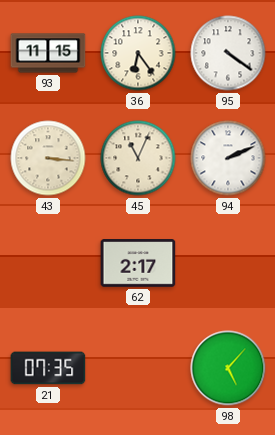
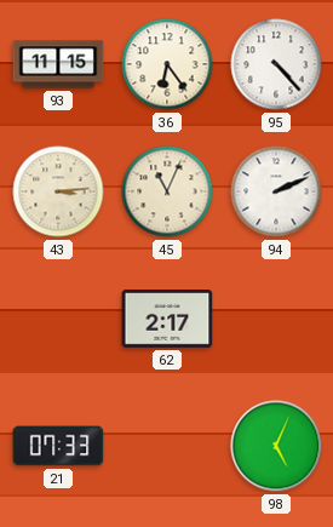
95: 4:21 -> 4:23
43: 3:16 -> 3:14
21: 07:35 -> 07:33
98: 5:07 -> 5:04
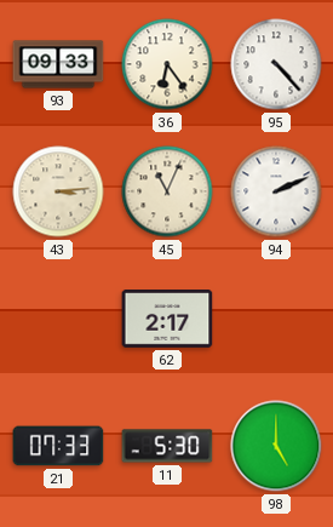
93: 11:15 -> 09:33
11: none -> 5:30
98: 5:04 -> 5:00
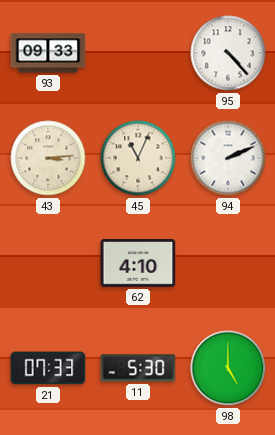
36: 6:24 -> none
62: 2:17 -> 4:10
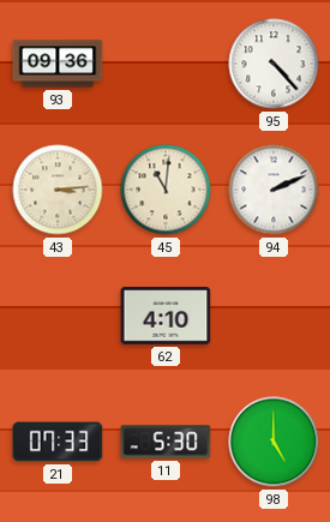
93: 09:33 -> 09:36
45: 11:04 -> 11:01
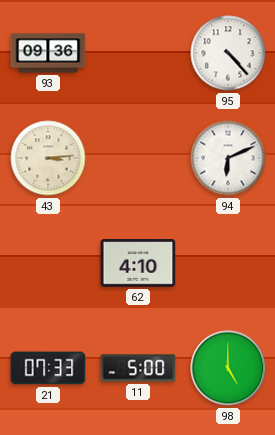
45: 11:01 -> none
94: 2:11 -> 6:11
11: 5:30 -> 5:00
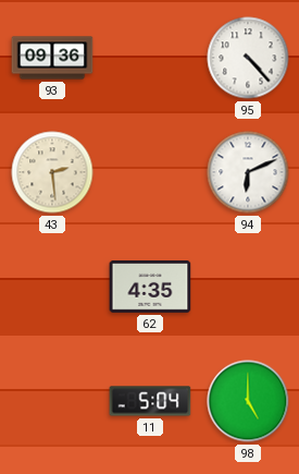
43: 3:14 -> 2:29
62: 4:10 -> 4:35
21: 07:33 -> none
11: 5:00 -> 5:04
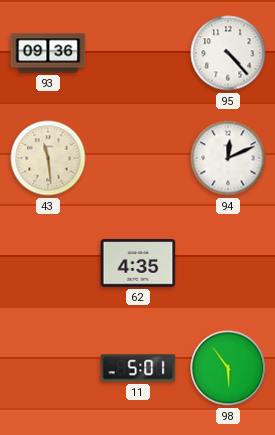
43: 2:29 -> 11:29
94: 6:11 -> 12:11
11: 5:04 -> 5:01
98: 5:00 -> 5:54
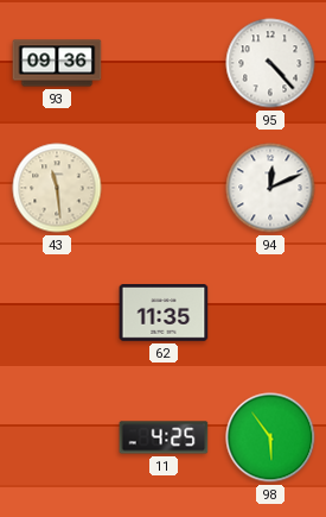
62: 4:35 -> 11:35
11: 5:01 -> 4:25
